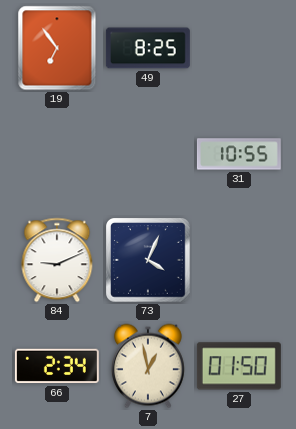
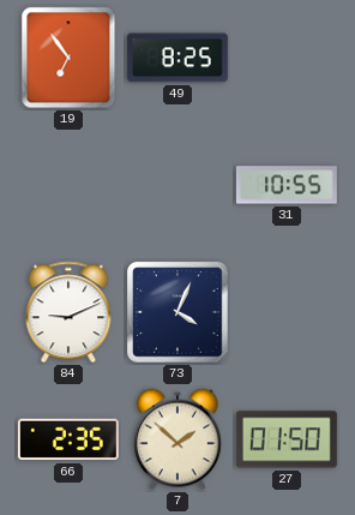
66: 2:34 -> 2:35
7: 12:58 -> 1:52
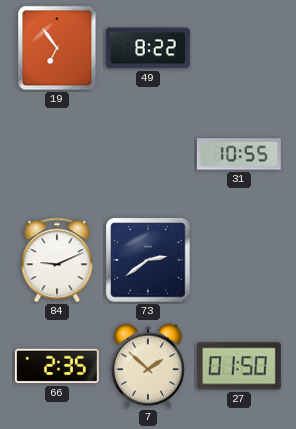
49: 8:25 -> 8:22
73: 4:04 -> 2:39
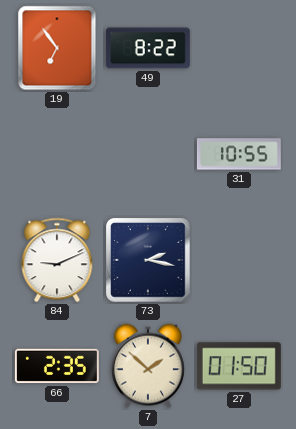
73: 2:39 -> 2:17
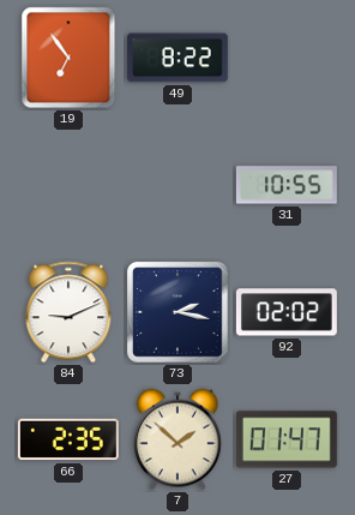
92: none -> 02:02
27: 01:50 -> 01:47
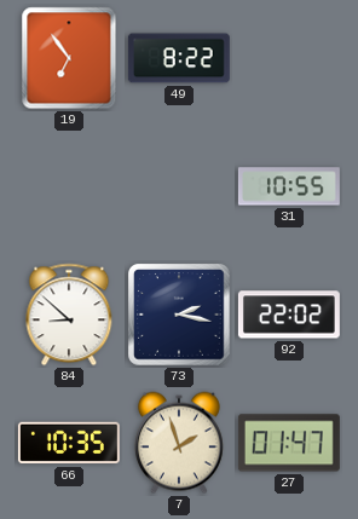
84: 9:11 -> 8:52
92: 02:02 -> 22:02
66: 2:35 -> 10:35
7: 1:52 -> 1:57
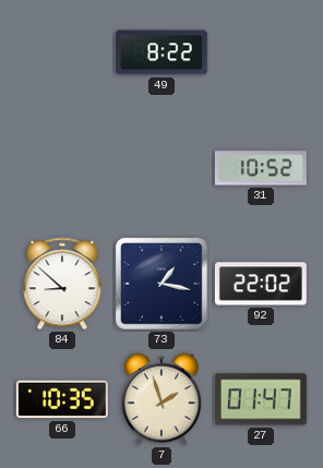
19: 6:54 -> none
31: 10:55 -> 10:52
73: 2:17 -> 1:17
